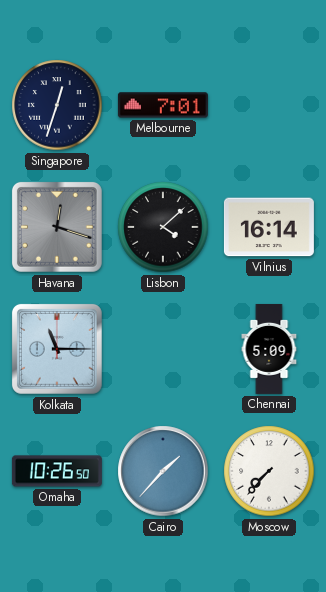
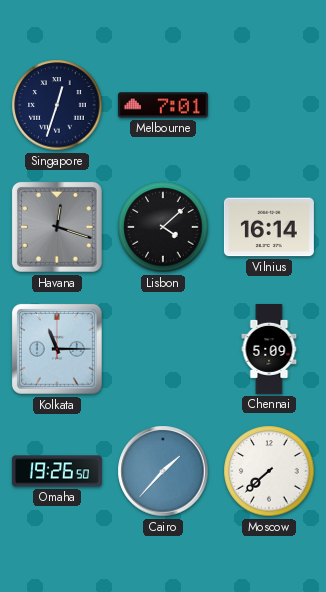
Omaha: 10:26 -> 19:26
Moscow: 7:37 -> 7:38
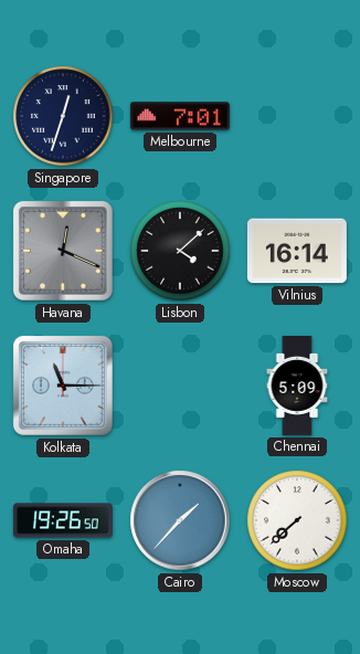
Havana: 12:18 -> 12:19
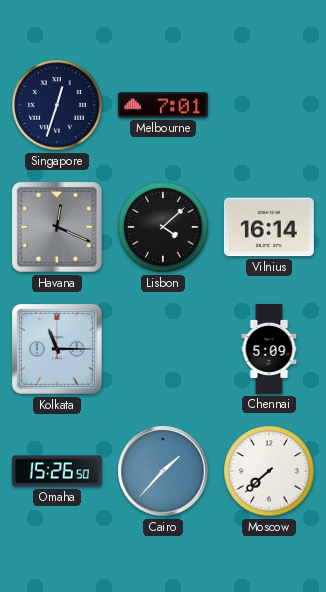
Omaha: 19:26 -> 15:26
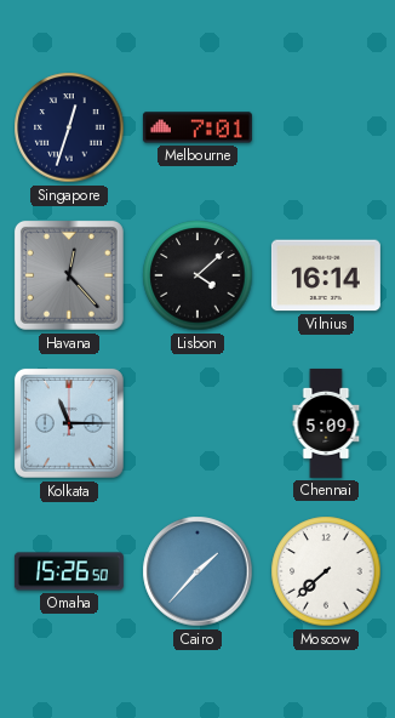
Havana: 12:19 -> 12:23
